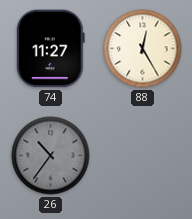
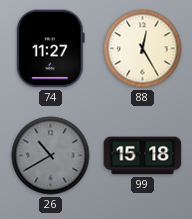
26: 10:36 -> 10:40
99: none -> 15:18
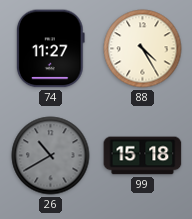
88: 12:25 -> 4:25
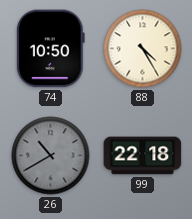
74: 11:27 -> 10:50
99: 15:18 -> 22:18
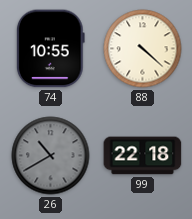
74: 10:50 -> 10:55
88: 4:25 -> 4:22
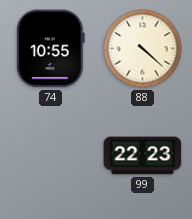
26: 10:40 -> none
99: 22:18 -> 22:23
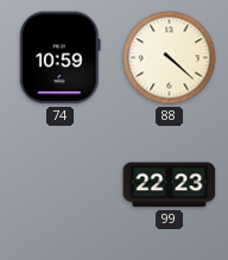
74: 10:55 -> 10:59
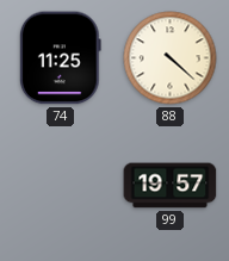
74: 10:59 -> 11:25
99: 22:23 -> 19:57
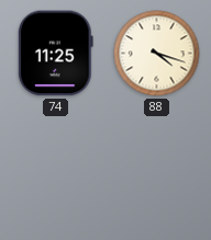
88: 4:22 -> 4:18
99: 19:57 -> none
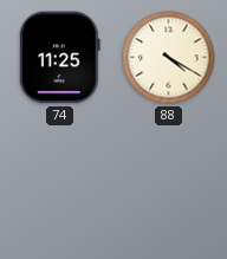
88: 4:18 -> 4:20
